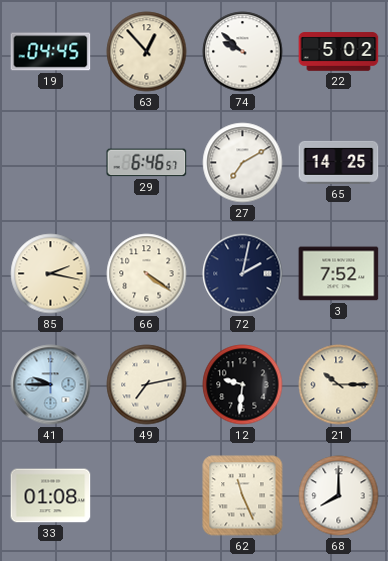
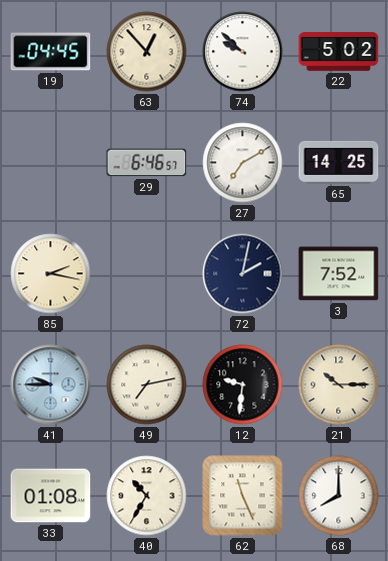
66: 4:21 -> none
40: none -> 10:35
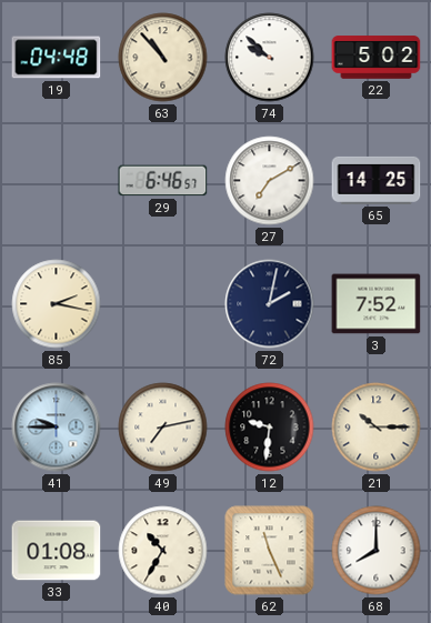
19: 04:45 -> 04:48
63: 12:53 -> 10:53
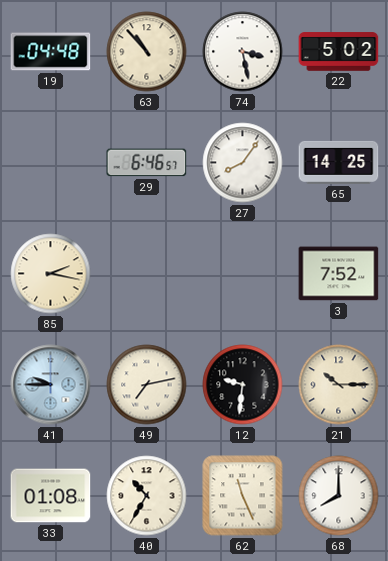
74: 9:52 -> 3:28
27: 7:10 -> 8:06
72: 2:02 -> none
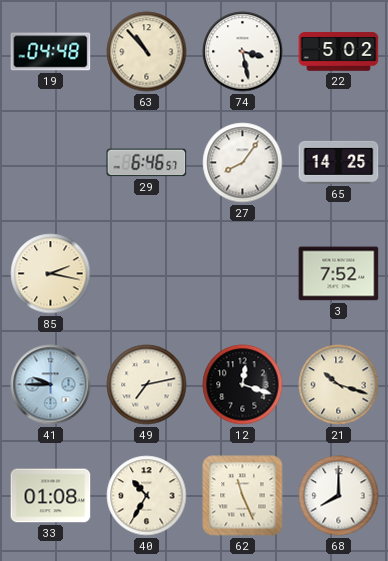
12: 9:31 -> 12:18
21: 10:15 -> 10:18
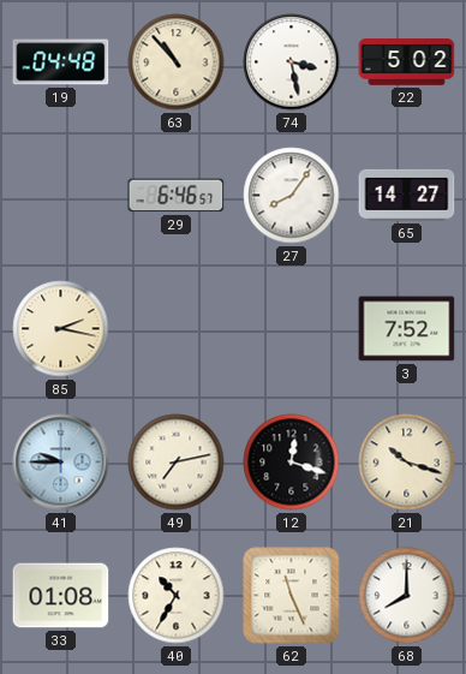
65: 14:25 -> 14:27
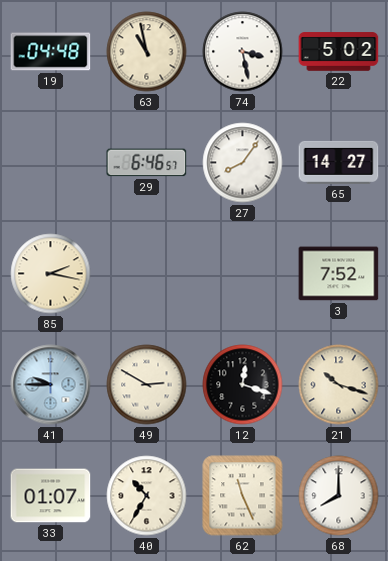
63: 10:53 -> 10:58
49: 7:13 -> 2:50
33: 01:08 -> 01:07
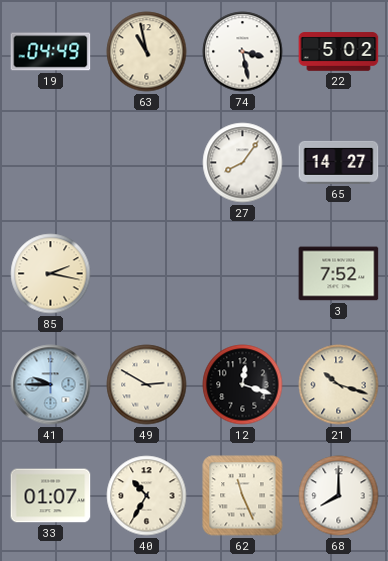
19: 04:48 -> 04:49
29: 6:46 -> none
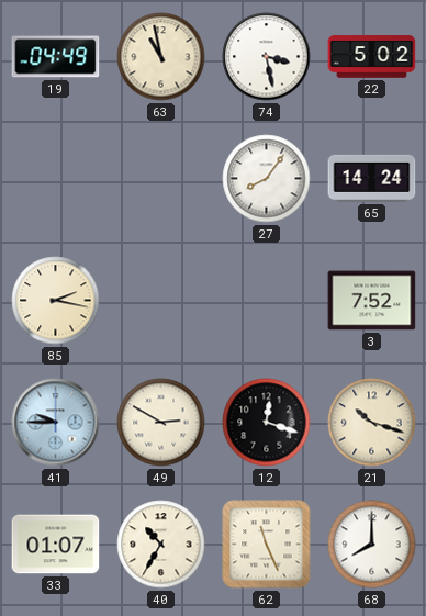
65: 14:27 -> 14:24
